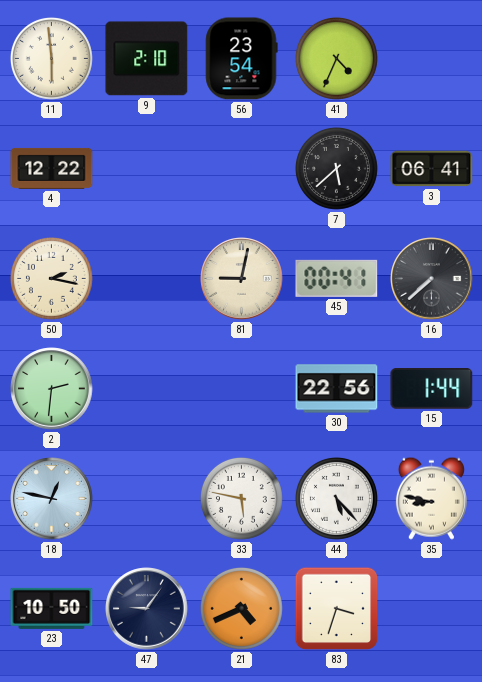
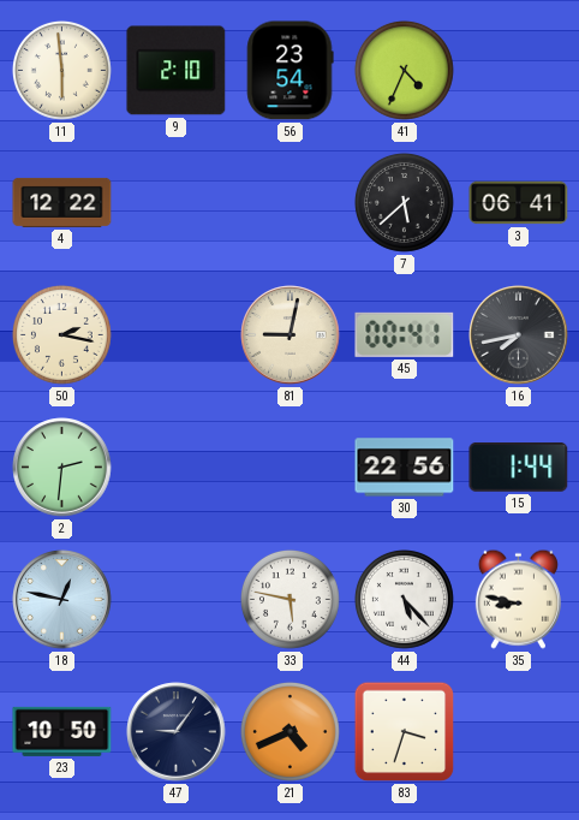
16: 7:38 -> 7:43
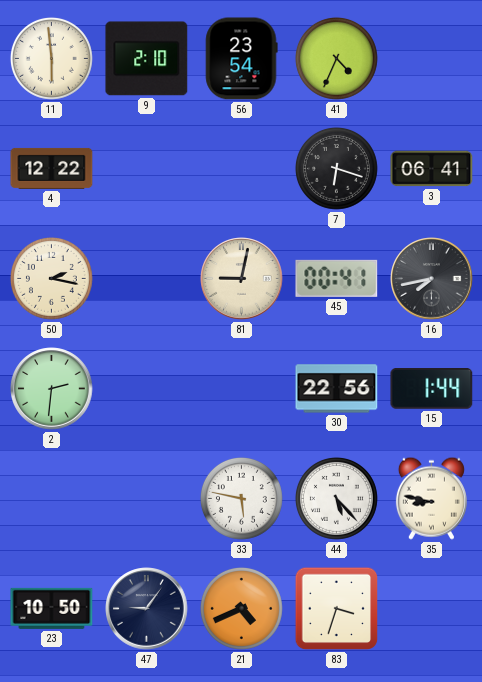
7: 5:38 -> 6:18
18: 12:47 -> none
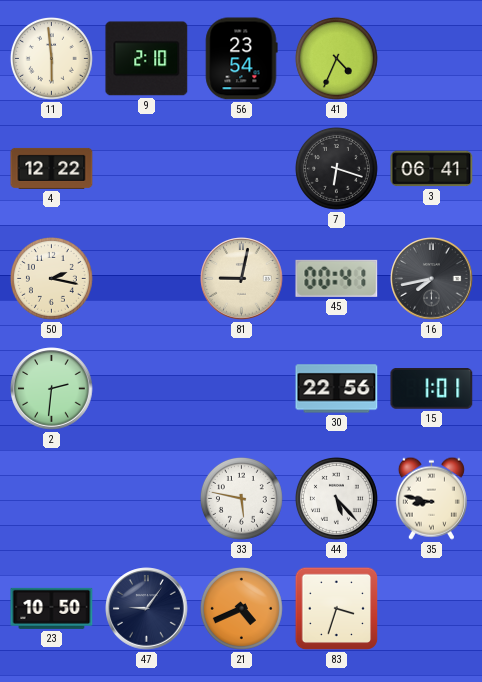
15: 1:44 -> 1:01
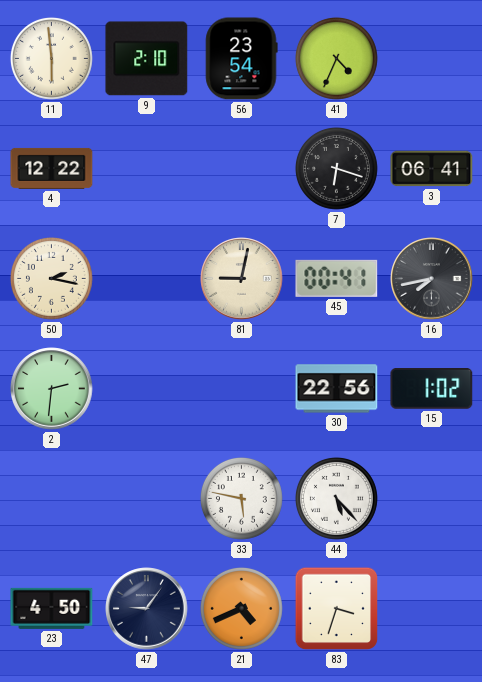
15: 1:01 -> 1:02
35: 8:47 -> none
23: 10:50 -> 4:50
